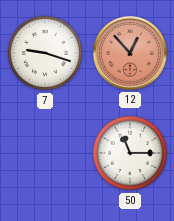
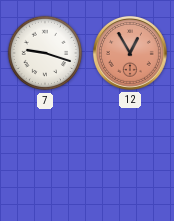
12: 12:53 -> 12:55
50: 11:15 -> none
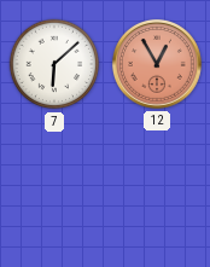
7: 9:18 -> 6:08
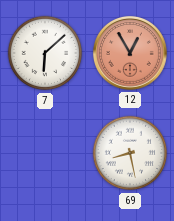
69: none -> 8:28
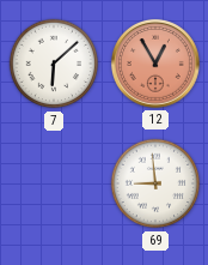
69: 8:28 -> 8:59
